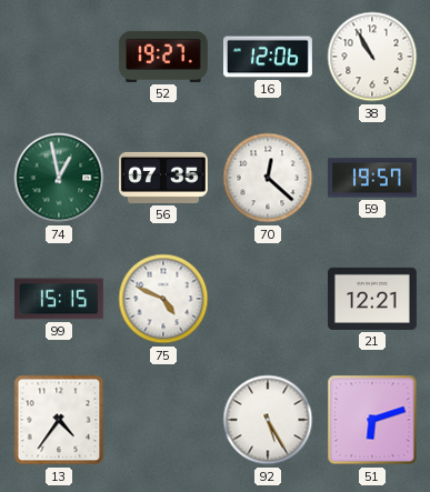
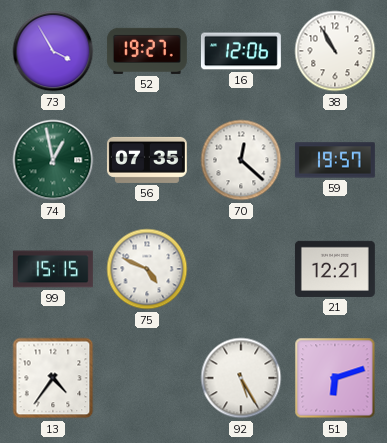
73: none -> 3:55
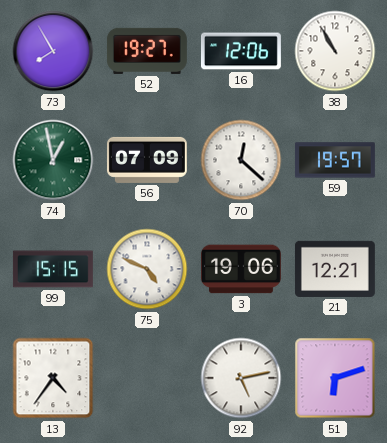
73: 3:55 -> 7:55
56: 07:35 -> 07:09
3: none -> 19:06
92: 5:25 -> 5:13
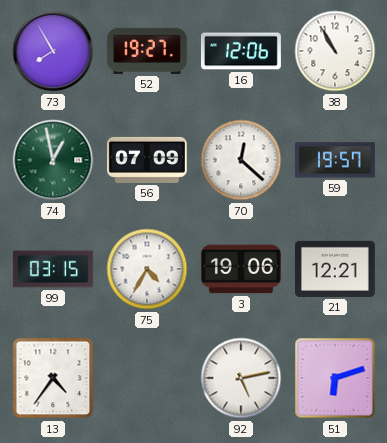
99: 15:15 -> 03:15
75: 4:49 -> 4:35
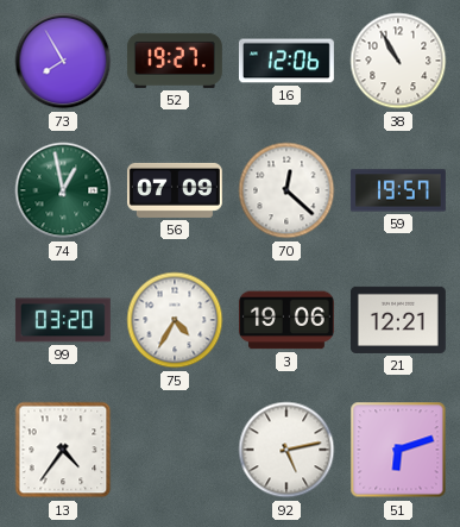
99: 03:15 -> 03:20
